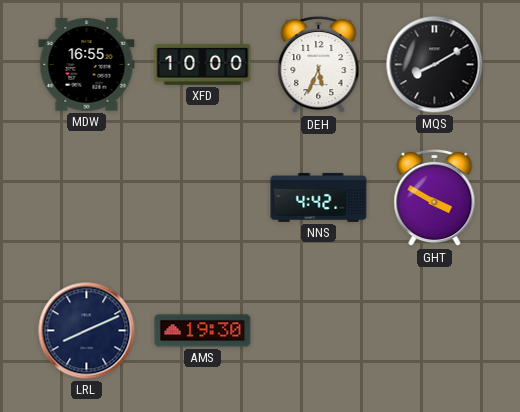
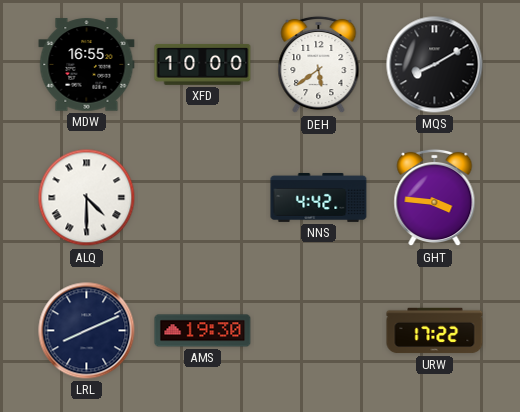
DEH: 5:34 -> 5:39
ALQ: none -> 4:30
GHT: 3:50 -> 3:46
URW: none -> 17:22
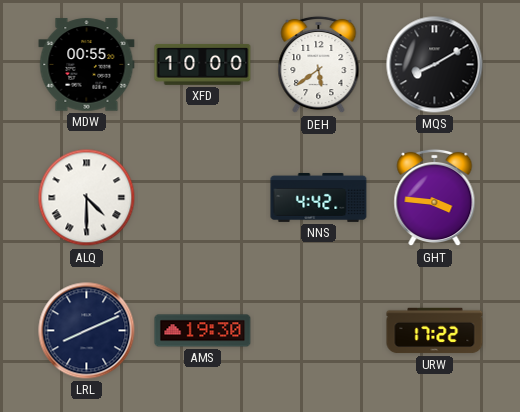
MDW: 16:55 -> 00:55
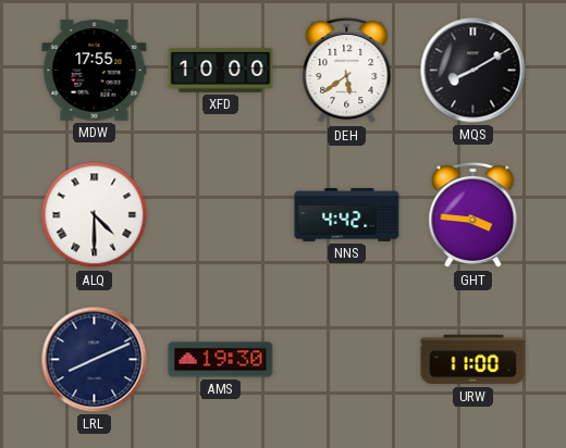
MDW: 00:55 -> 17:55
URW: 17:22 -> 11:00
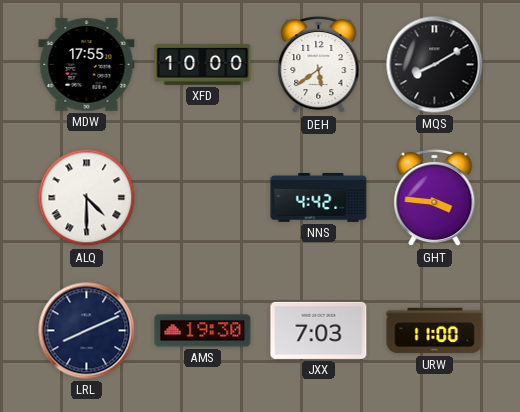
JXX: none -> 7:03
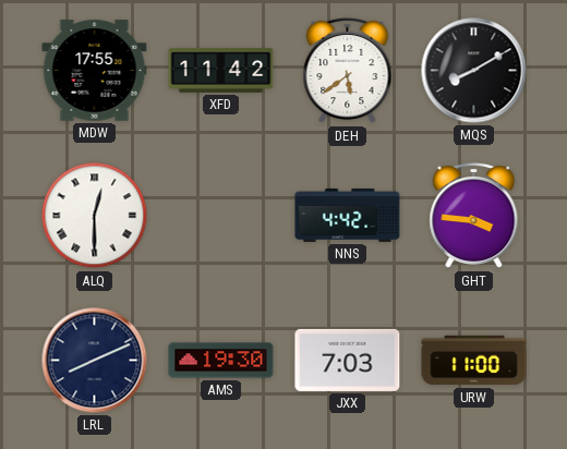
XFD: 10:00 -> 11:42
ALQ: 4:30 -> 12:30
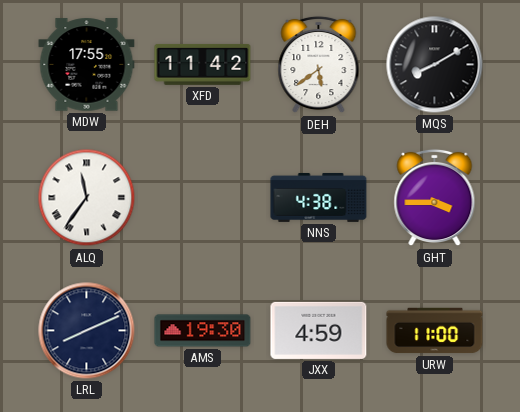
ALQ: 12:30 -> 11:36
NNS: 4:42 -> 4:38
GHT: 3:46 -> 3:45
JXX: 7:03 -> 4:59
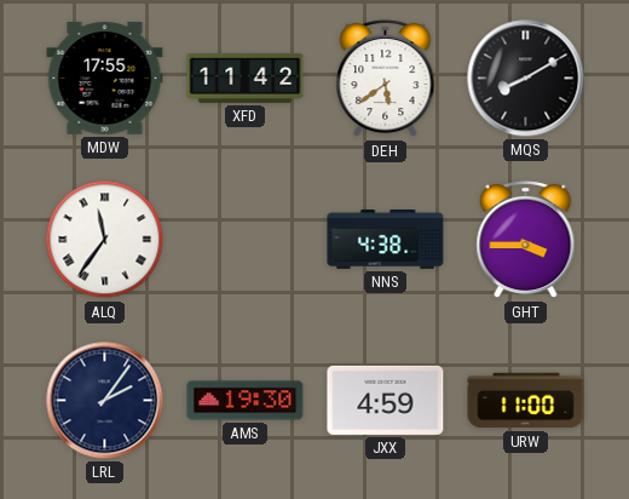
LRL: 8:11 -> 2:06
